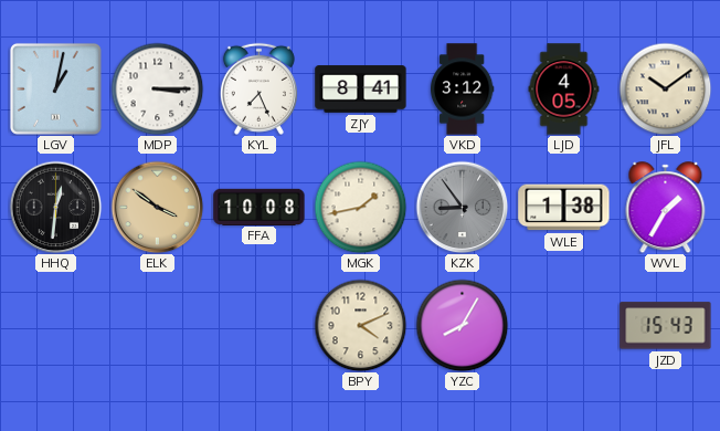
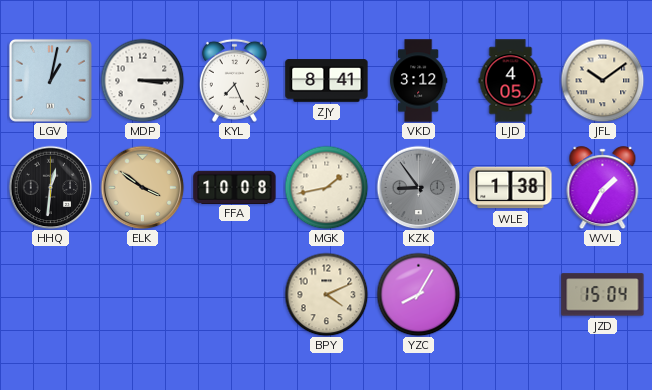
JZD: 15:43 -> 15:04
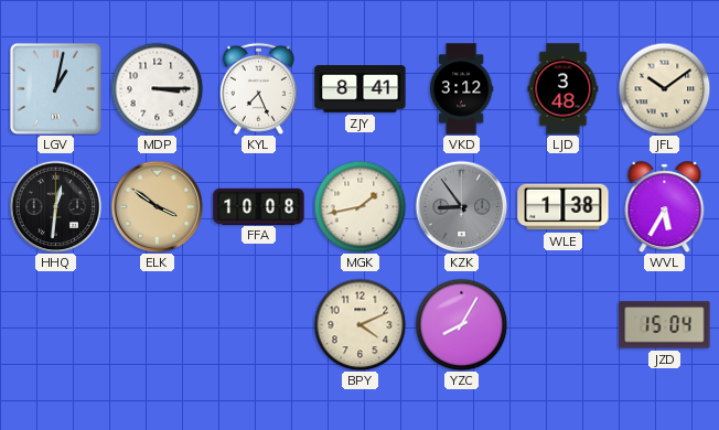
LJD: 4:05 -> 3:48
WVL: 1:35 -> 5:35
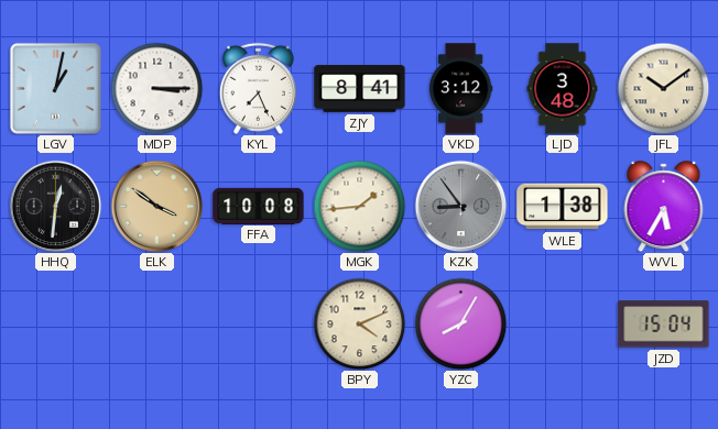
MGK: 1:43 -> 1:44
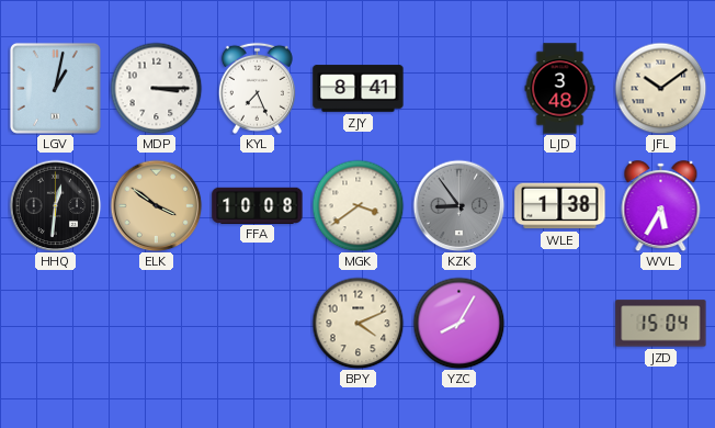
VKD: 3:12 -> none
MGK: 1:44 -> 3:39
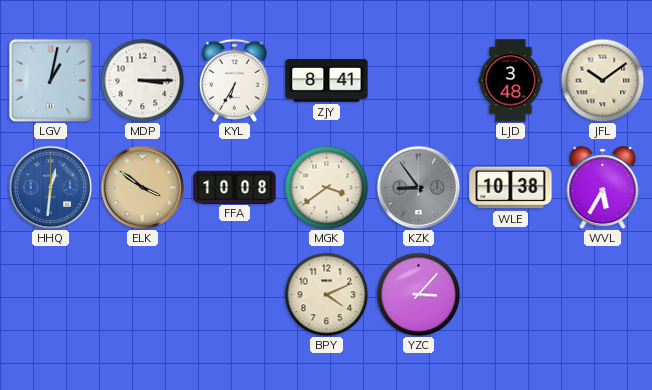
KYL: 7:26 -> 6:35
HHQ dial: black -> blue
WLE: 1:38 -> 10:38
YZC: 8:05 -> 3:07
JZD: 15:04 -> none
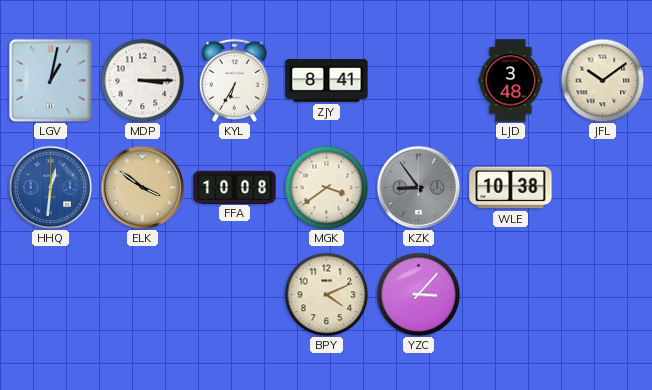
WVL: 5:35 -> none
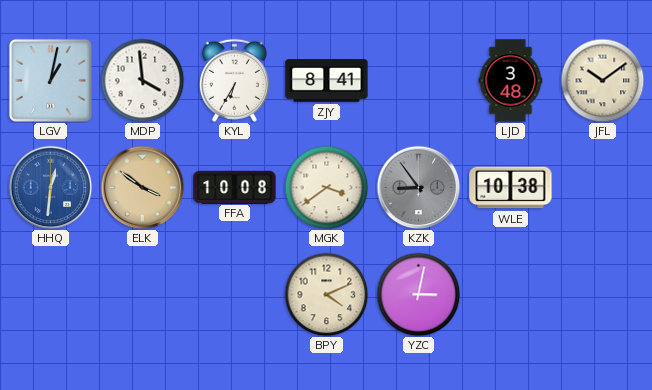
MDP: 3:15 -> 3:59
YZC: 3:07 -> 3:02
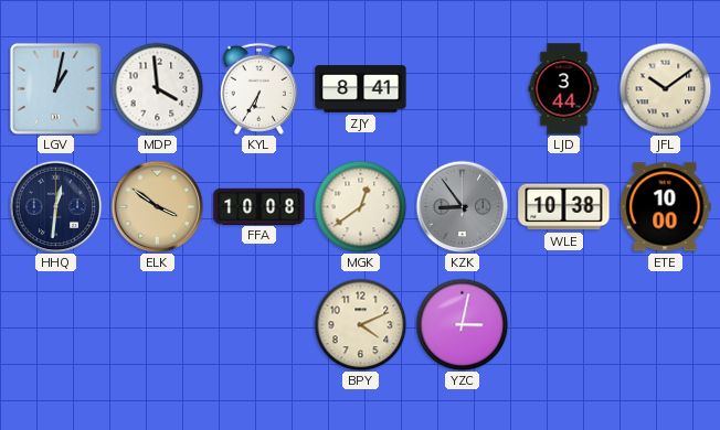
LJD: 3:48 -> 3:44
HHQ dial: blue -> navy
MGK: 3:39 -> 12:39
ETE: none -> 10:00
